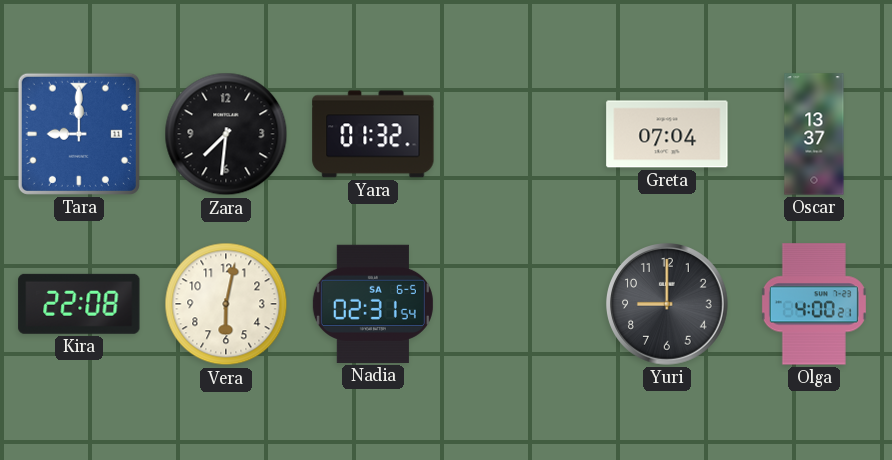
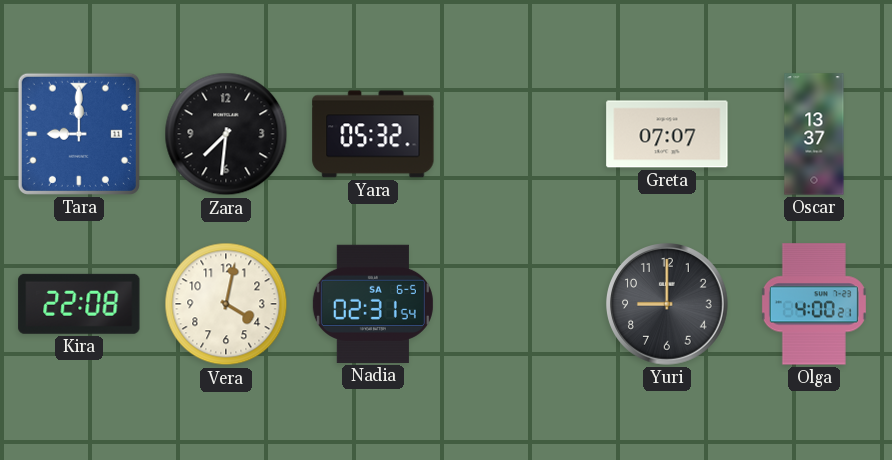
Yara: 01:32 -> 05:32
Greta: 07:04 -> 07:07
Vera: 6:02 -> 4:02
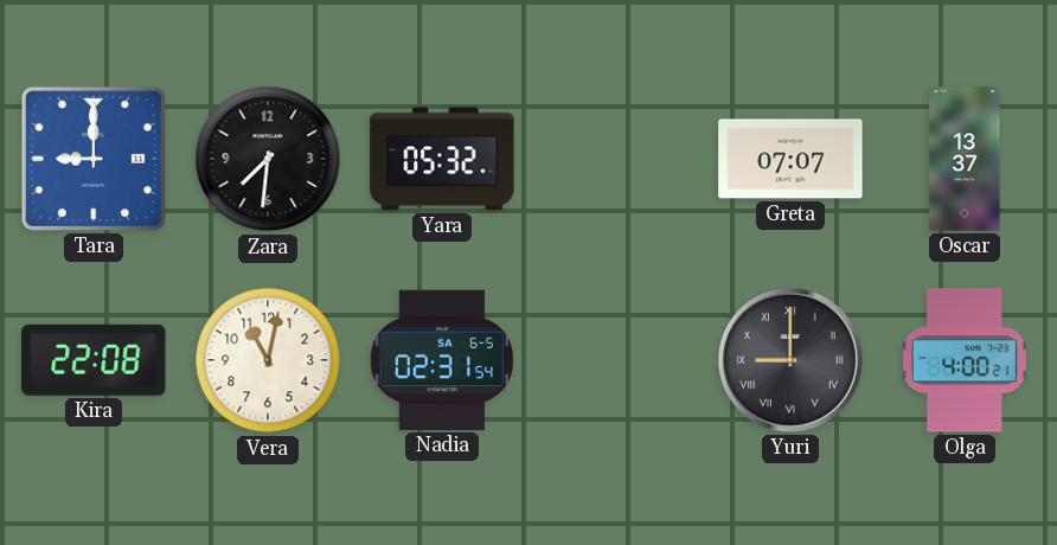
Vera: 4:02 -> 11:02
Yuri numerals: Arabic -> Roman
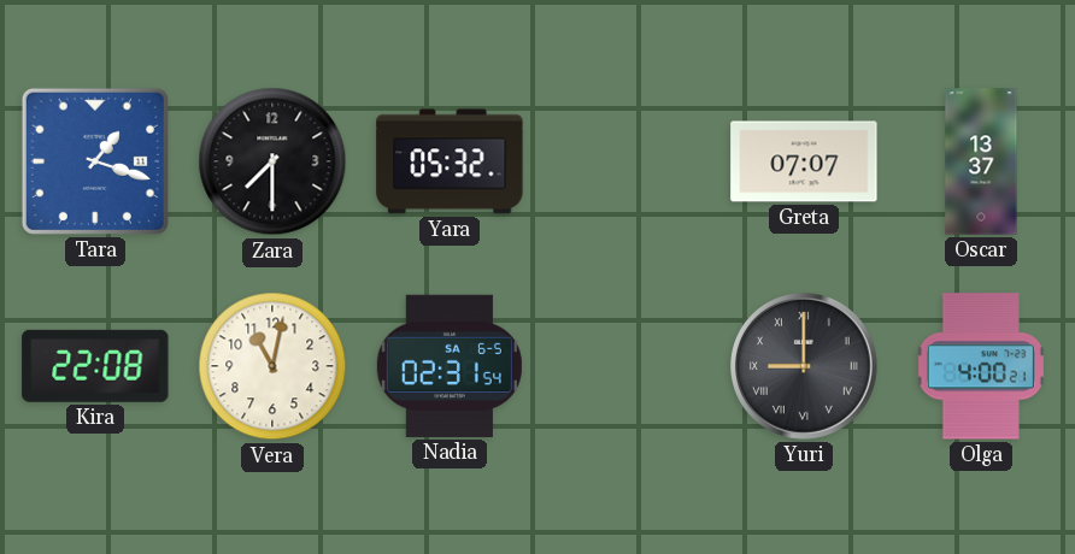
Tara: 9:00 -> 1:18
Zara: 7:31 -> 7:30
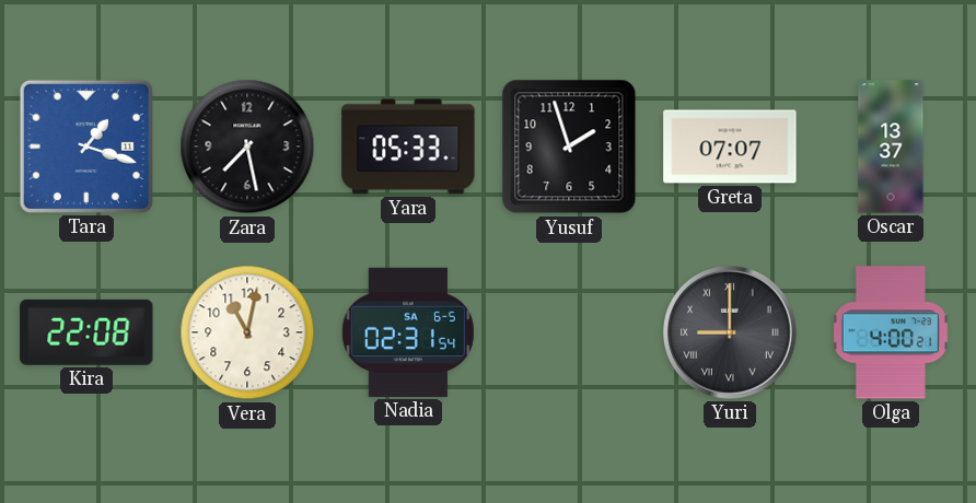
Zara: 7:30 -> 7:28
Yara: 05:32 -> 05:33
Yusuf: none -> 1:57
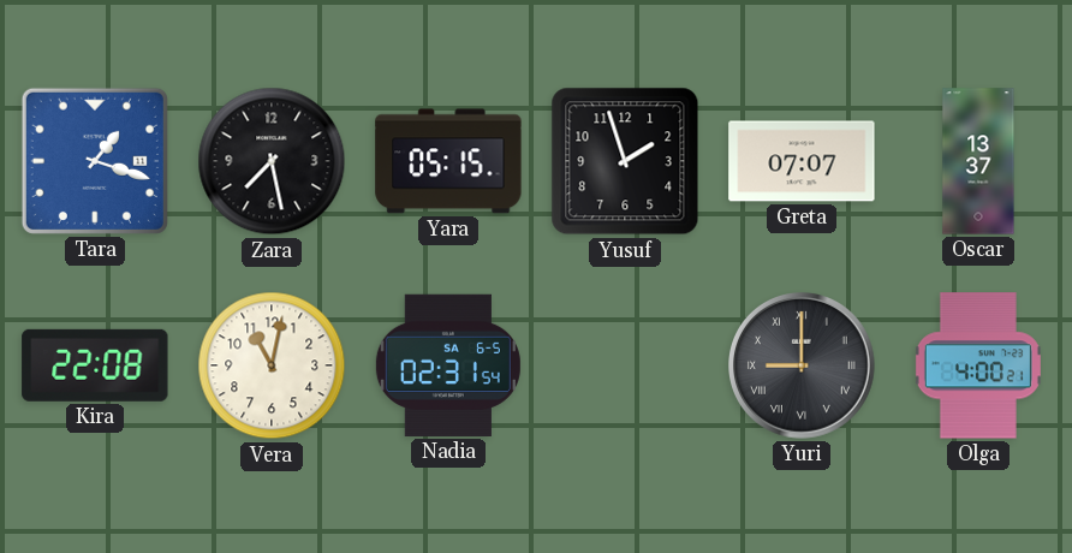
Yara: 05:33 -> 05:15
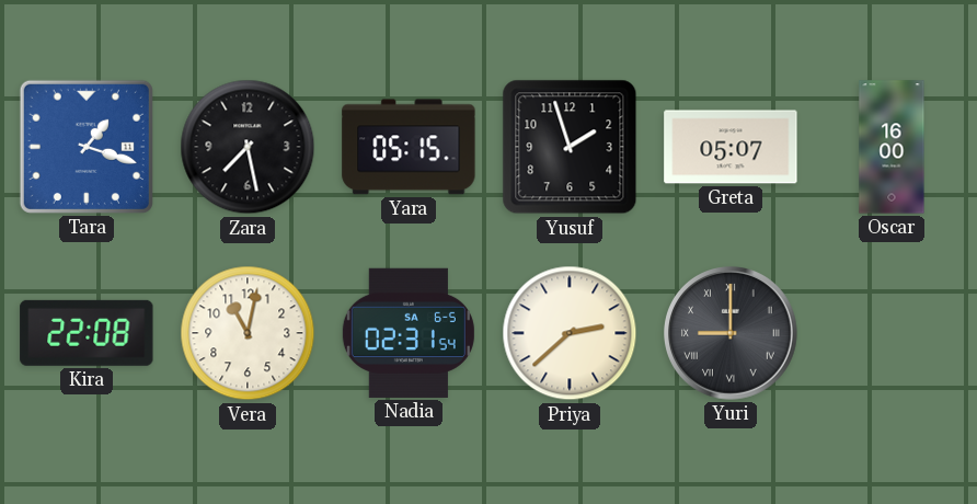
Greta: 07:07 -> 05:07
Oscar: 13:37 -> 16:00
Priya: none -> 2:38
Olga: 4:00 -> none
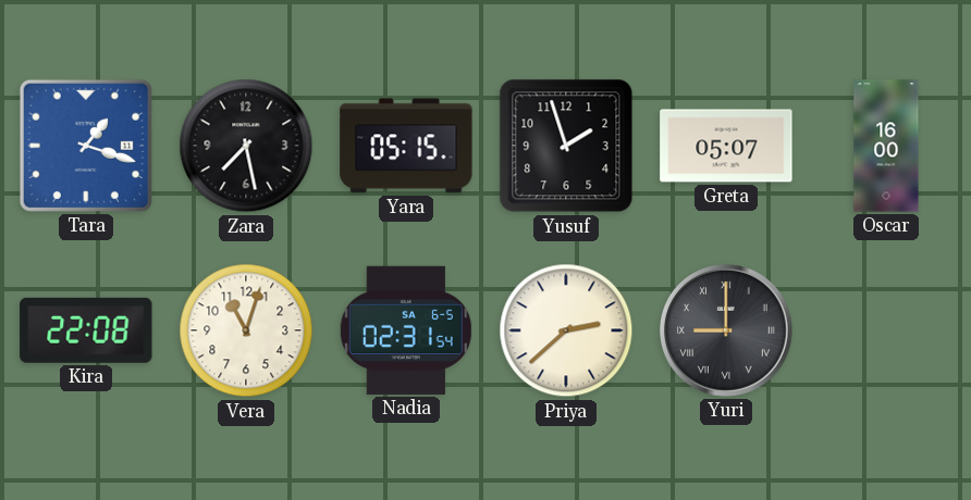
Vera: 11:02 -> 11:03
